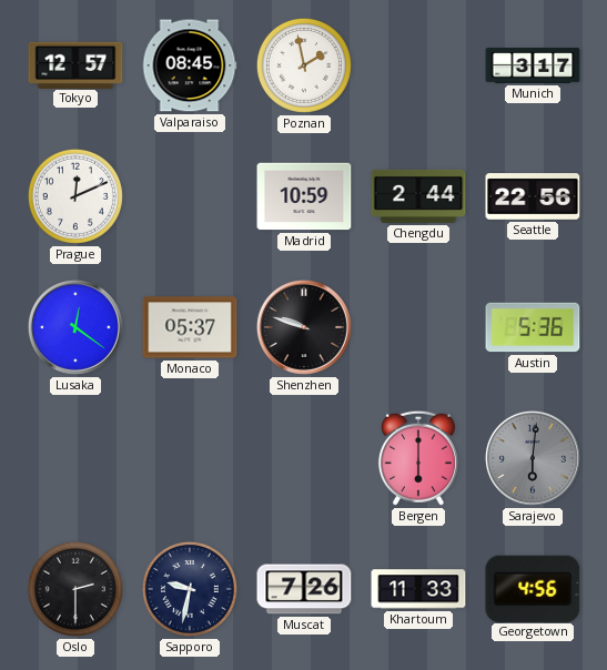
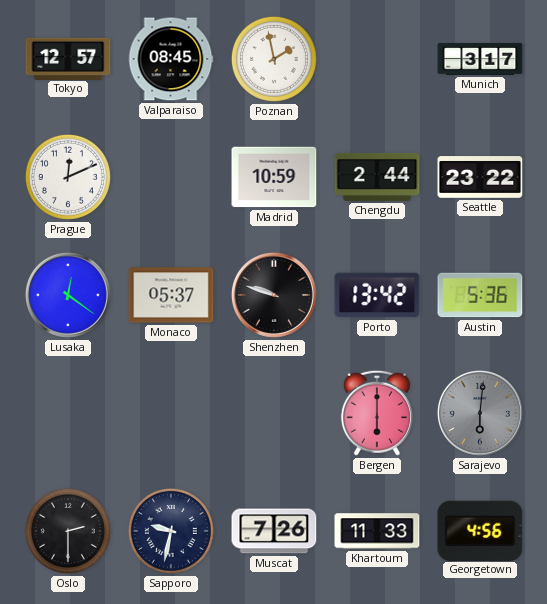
Seattle: 22:56 -> 23:22
Porto: none -> 13:42
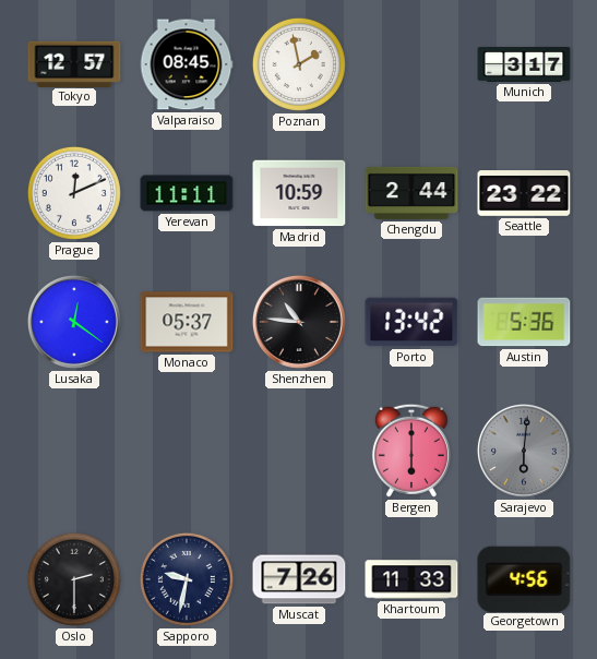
Yerevan: none -> 11:11
Shenzhen: 9:48 -> 10:46
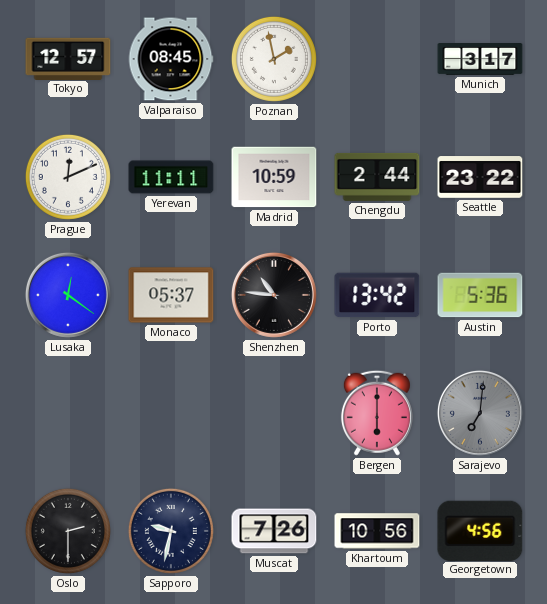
Sarajevo: 6:01 -> 7:01
Khartoum: 11:33 -> 10:56
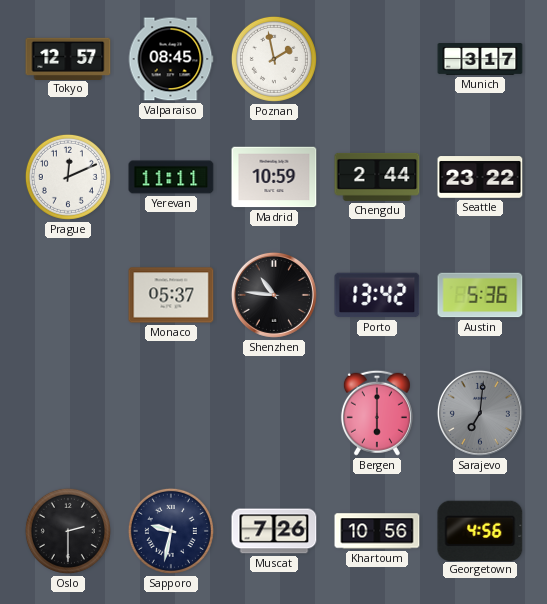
Lusaka: 12:21 -> none
